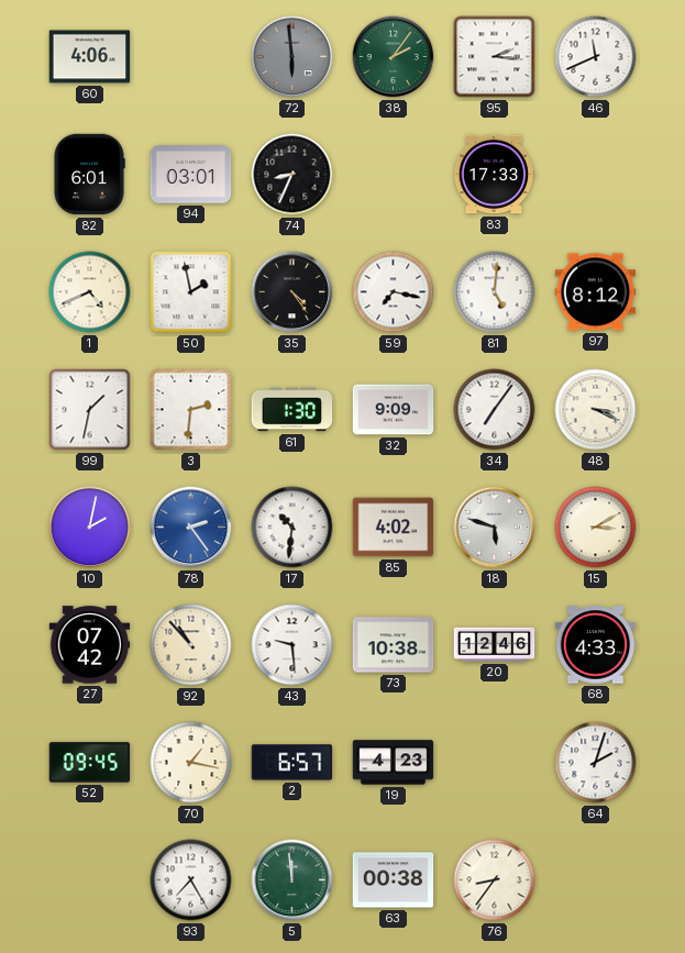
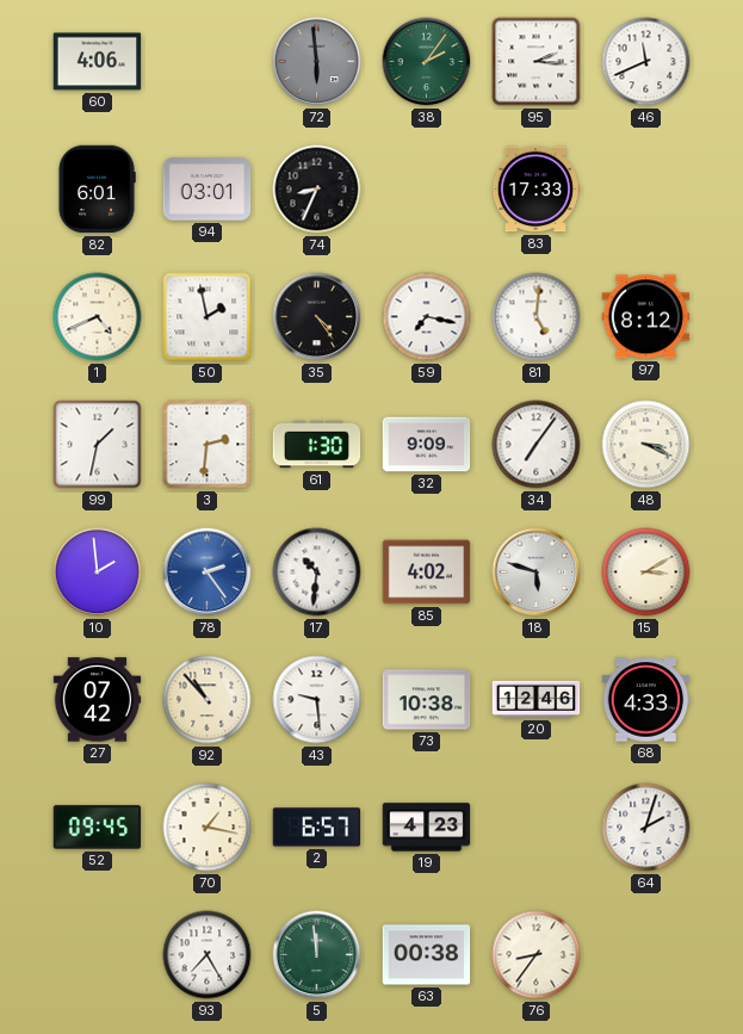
10: 2:02 -> 1:59
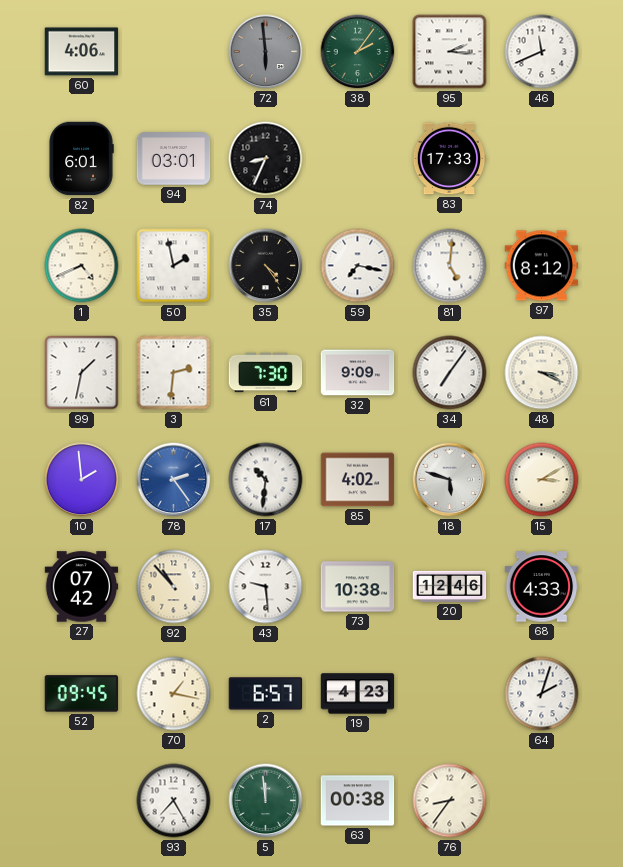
61: 1:30 -> 7:30
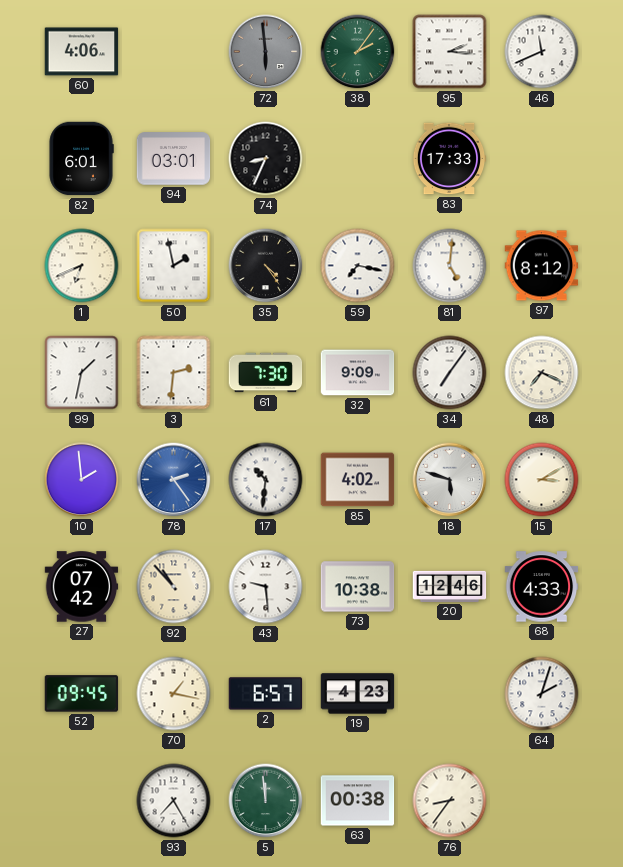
1: 4:41 -> 6:41
48: 3:19 -> 7:19
